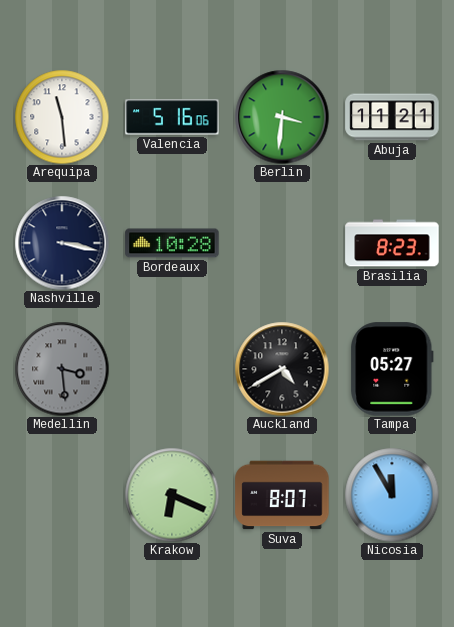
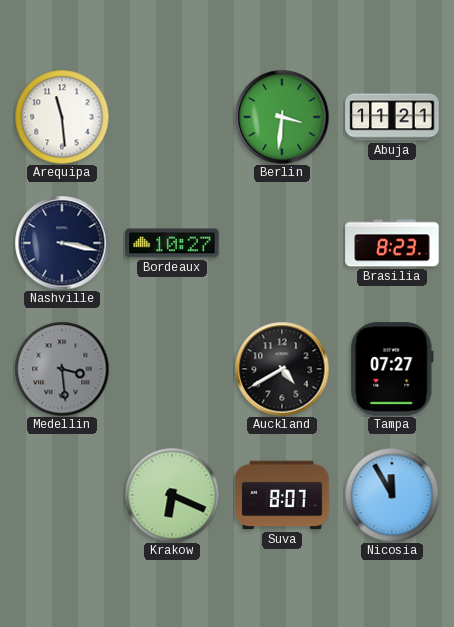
Valencia: 5:16 -> none
Bordeaux: 10:28 -> 10:27
Tampa: 05:27 -> 07:27
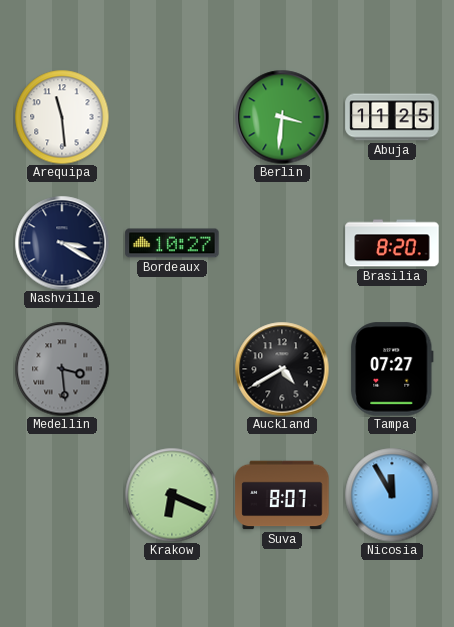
Abuja: 11:21 -> 11:25
Nashville: 3:17 -> 3:20
Brasilia: 8:23 -> 8:20
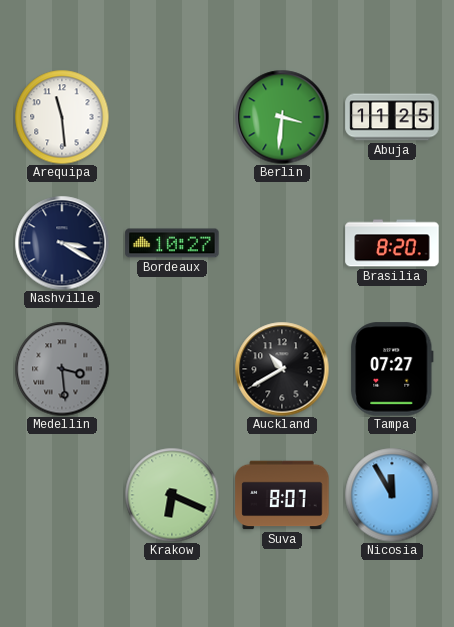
Auckland: 4:40 -> 10:40
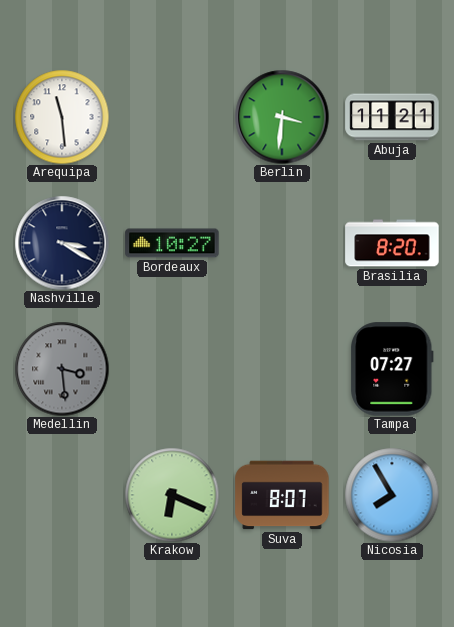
Abuja: 11:25 -> 11:21
Auckland: 10:40 -> none
Nicosia: 11:55 -> 7:55
